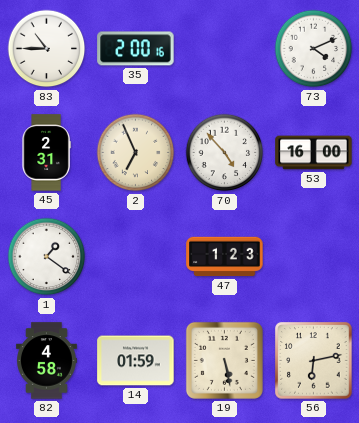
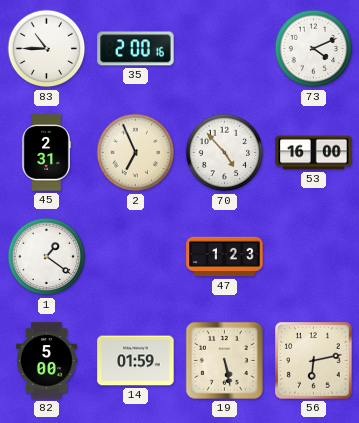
82: 4:58 -> 5:00
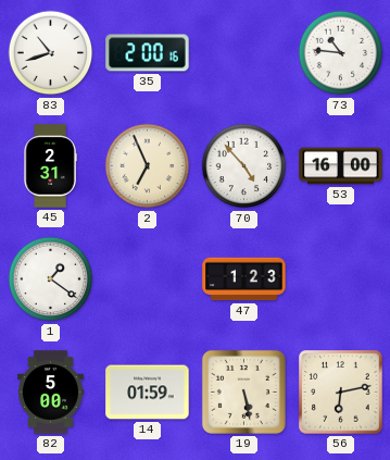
83: 10:45 -> 10:42
73: 4:11 -> 10:46
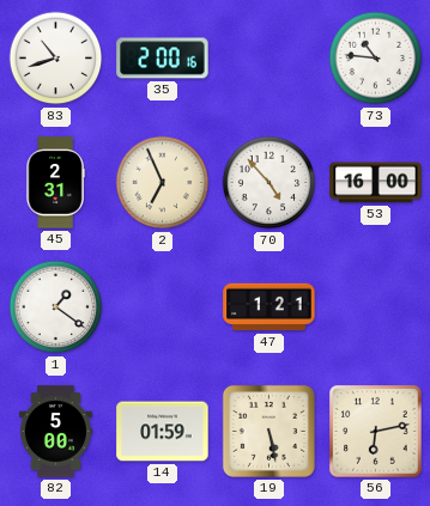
47: 1:23 -> 1:21
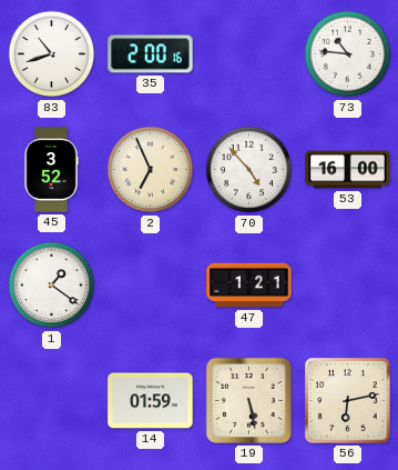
45: 2:31 -> 3:52
82: 5:00 -> none
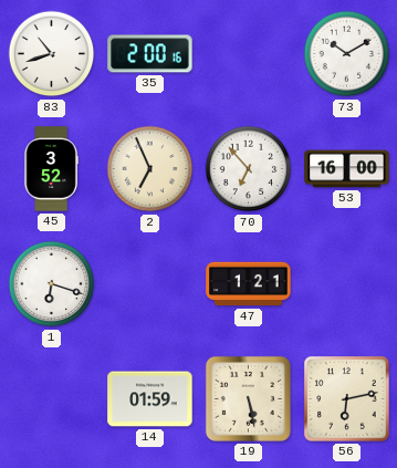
73: 10:46 -> 10:10
70: 4:53 -> 6:53
1: 1:21 -> 6:18
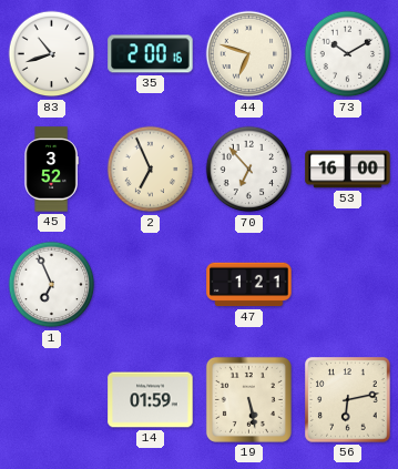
44: none -> 6:48
1: 6:18 -> 6:56
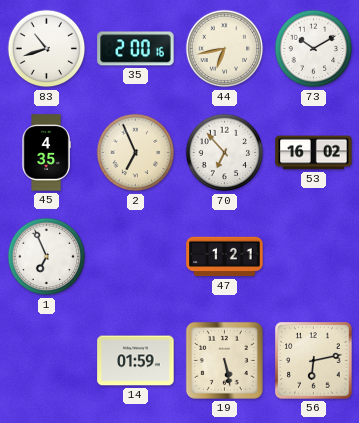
44: 6:48 -> 6:43
45: 3:52 -> 4:35
53: 16:00 -> 16:02
